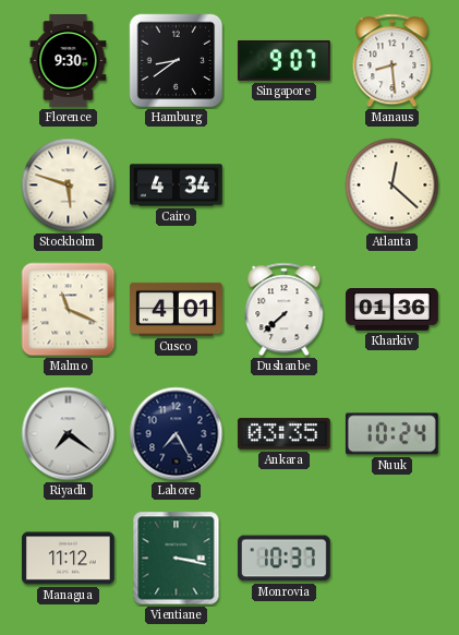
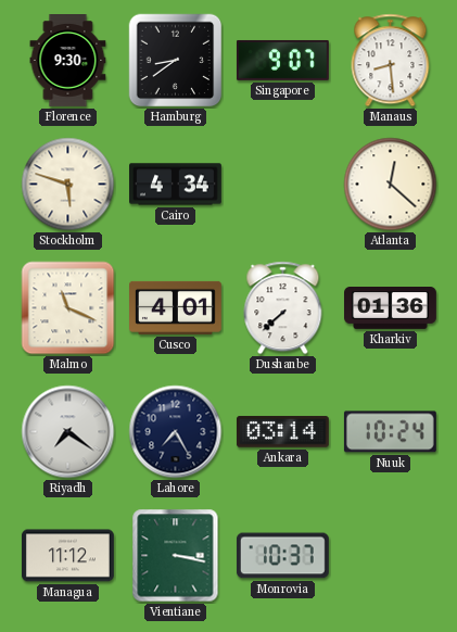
Ankara: 03:35 -> 03:14
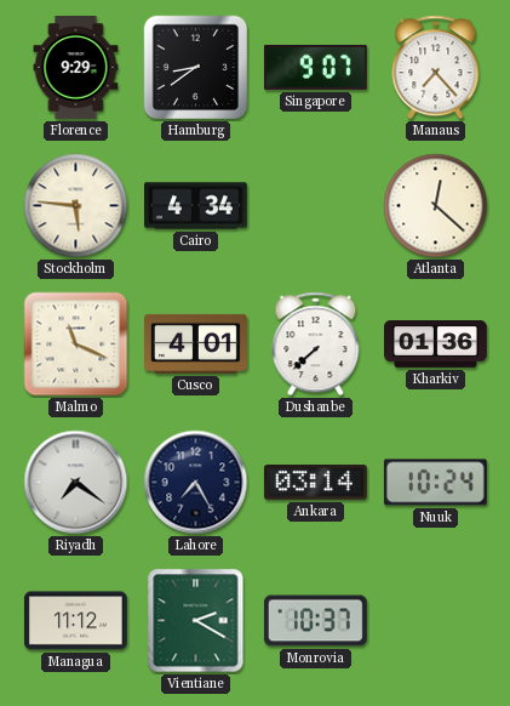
Florence: 9:30 -> 9:29
Manaus: 8:29 -> 7:23
Stockholm: 5:48 -> 5:46
Vientiane: 3:17 -> 2:20
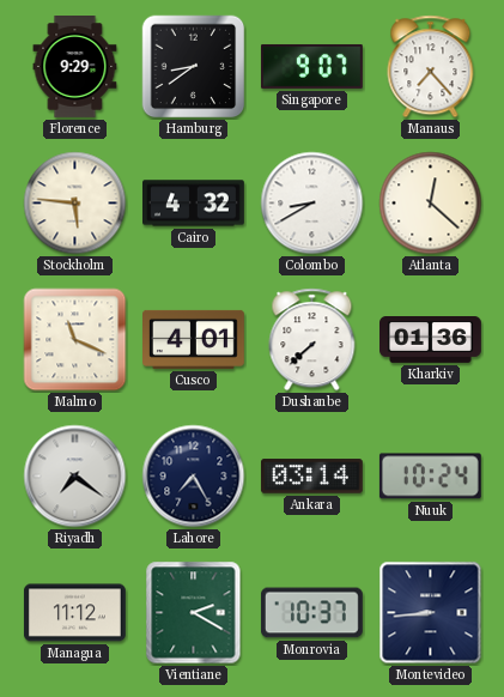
Cairo: 4:34 -> 4:32
Colombo: none -> 8:40
Montevideo: none -> 8:44
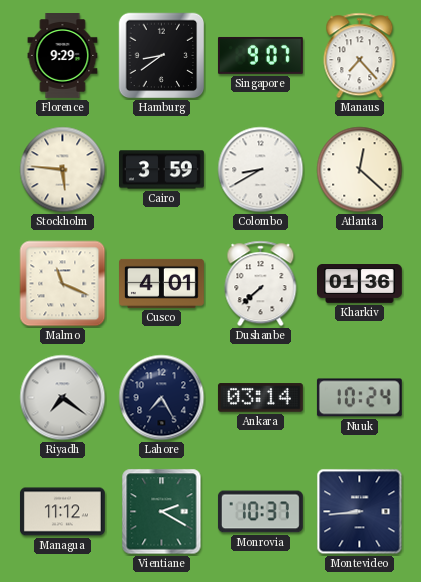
Cairo: 4:32 -> 3:59
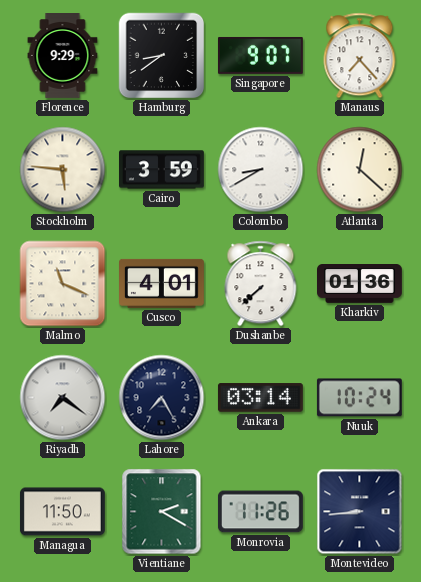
Managua: 11:12 -> 11:50
Monrovia: 10:37 -> 11:26
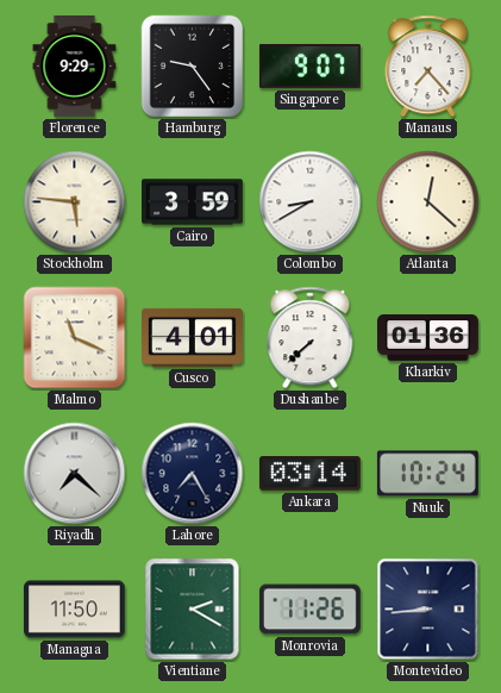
Hamburg: 8:39 -> 9:24
Riyadh: 7:21 -> 7:22
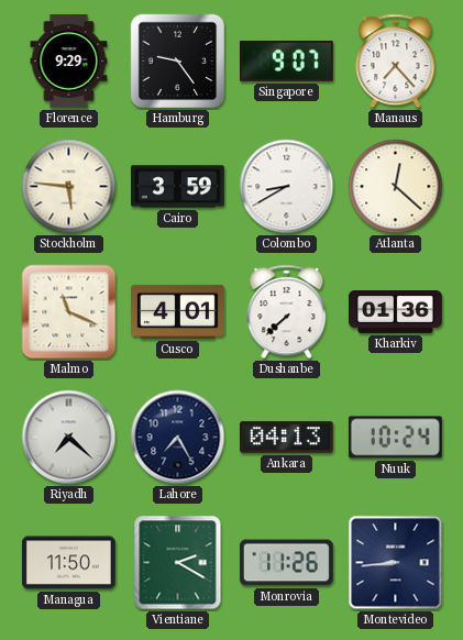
Ankara: 03:14 -> 04:13
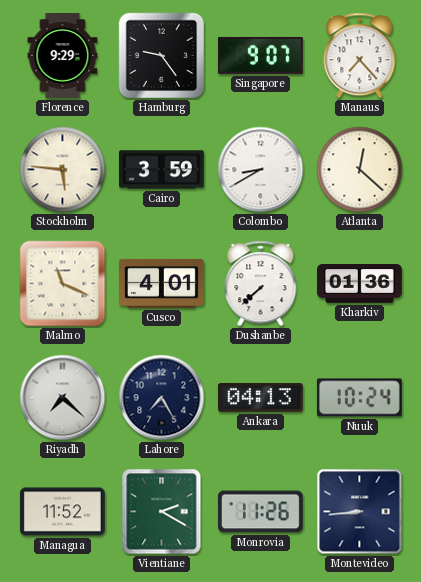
Managua: 11:50 -> 11:52
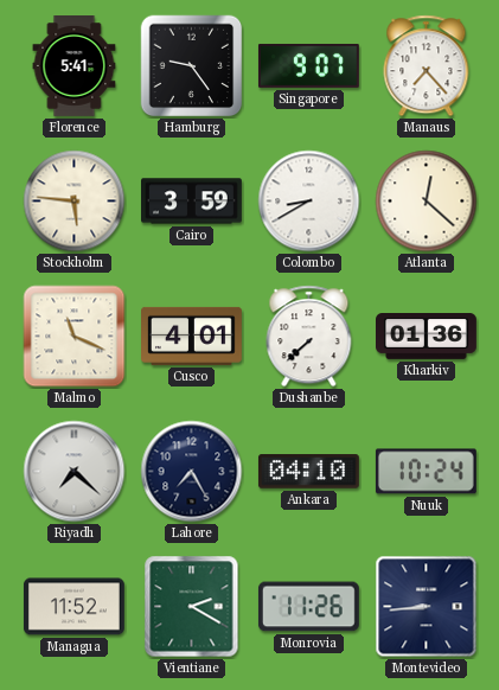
Florence: 9:29 -> 5:41
Ankara: 04:13 -> 04:10
